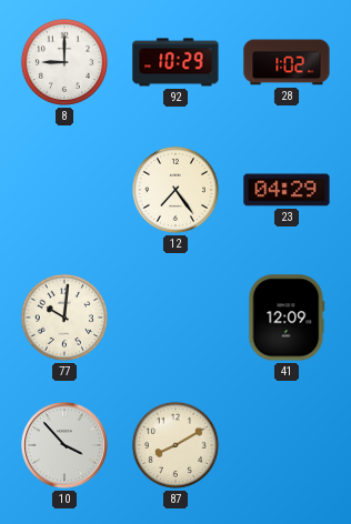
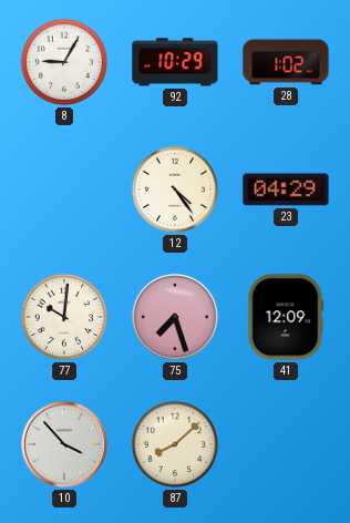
8: 9:00 -> 9:05
12: 7:24 -> 4:24
75: none -> 7:27
87: 8:10 -> 8:08
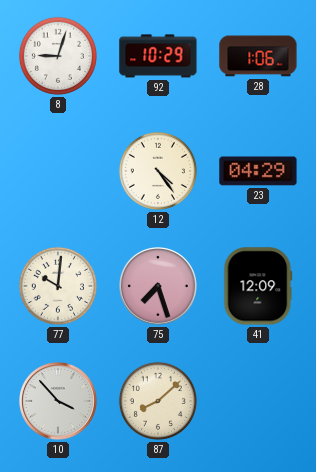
8: 9:05 -> 9:03
28: 1:02 -> 1:06
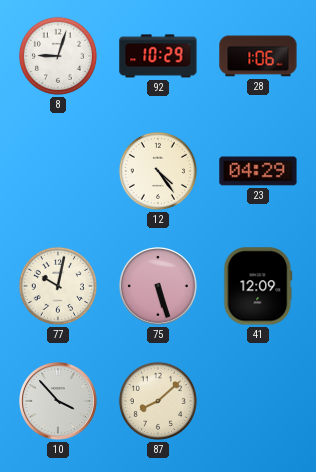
77: 10:01 -> 10:02
75: 7:27 -> 5:27
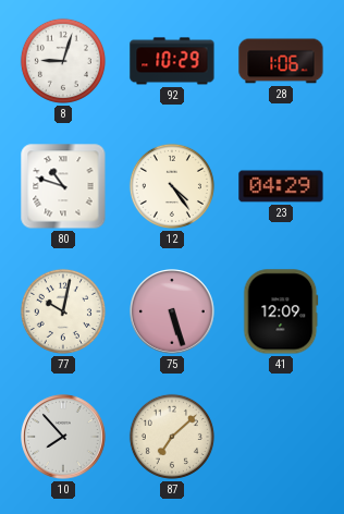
80: none -> 10:48
10: 3:53 -> 7:53
87: 8:08 -> 7:08
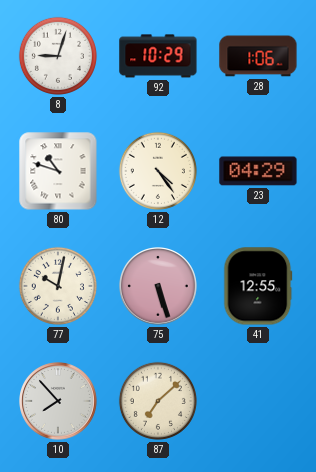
41: 12:09 -> 12:55
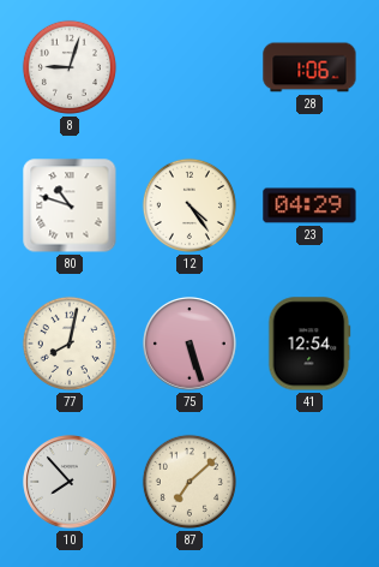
92: 10:29 -> none
77: 10:02 -> 8:02
41: 12:55 -> 12:54
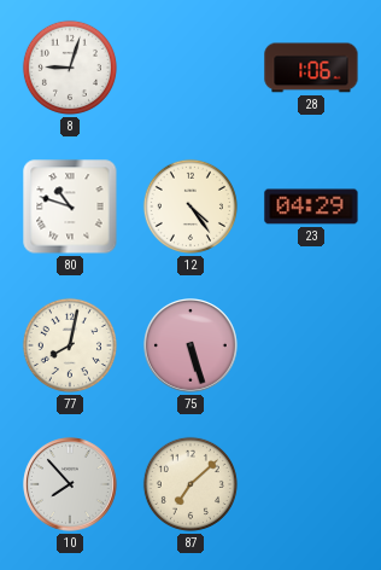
41: 12:54 -> none
